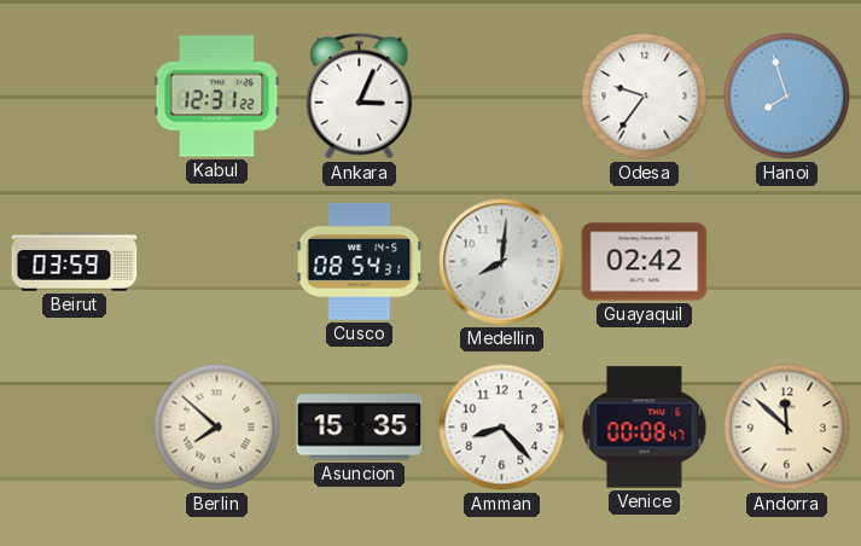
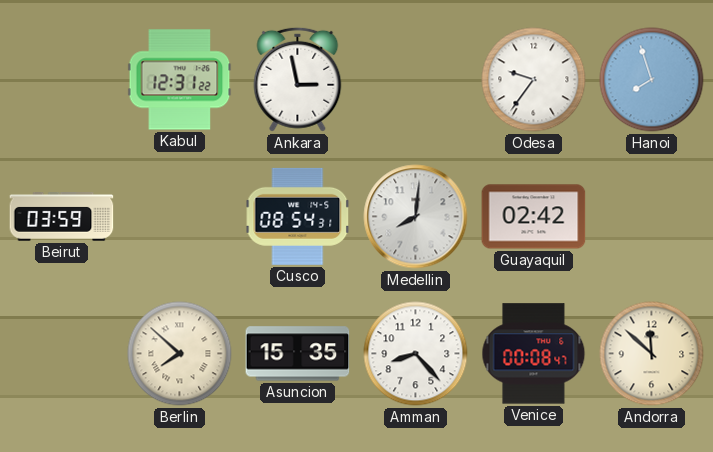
Ankara: 3:04 -> 2:58
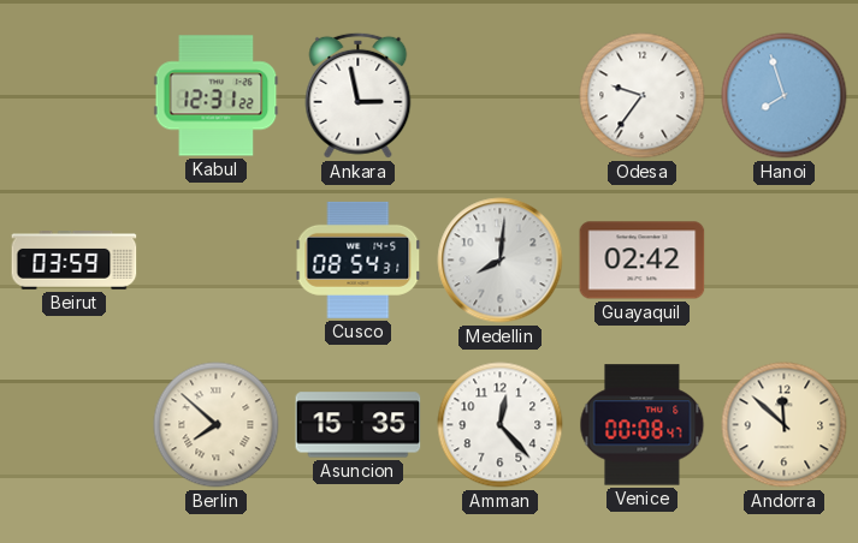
Amman: 8:23 -> 12:23
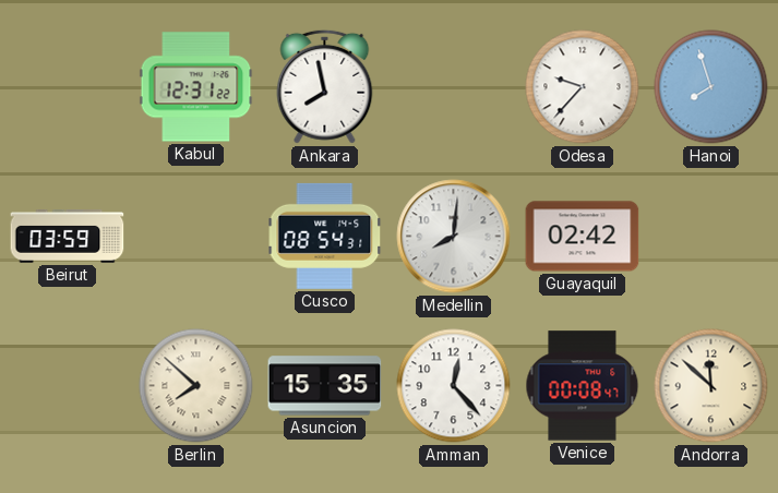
Ankara: 2:58 -> 7:58
Odesa: 9:36 -> 9:37
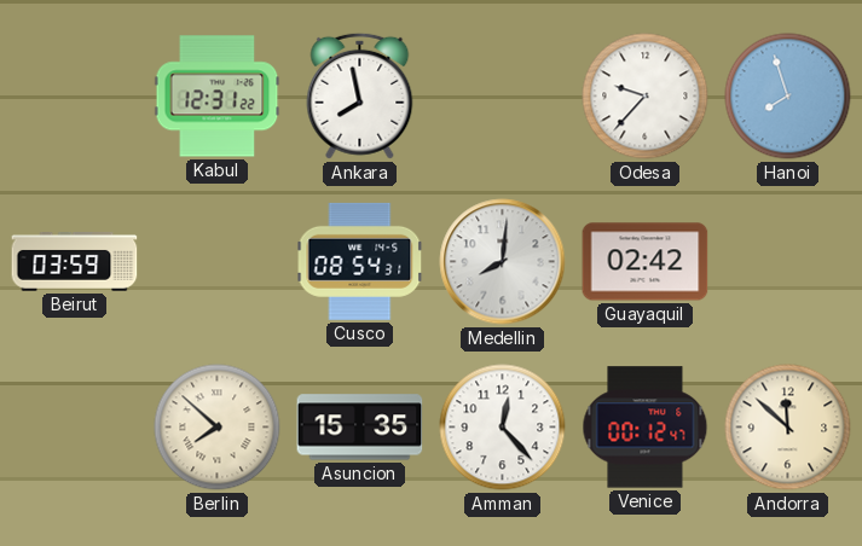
Venice: 00:08 -> 00:12
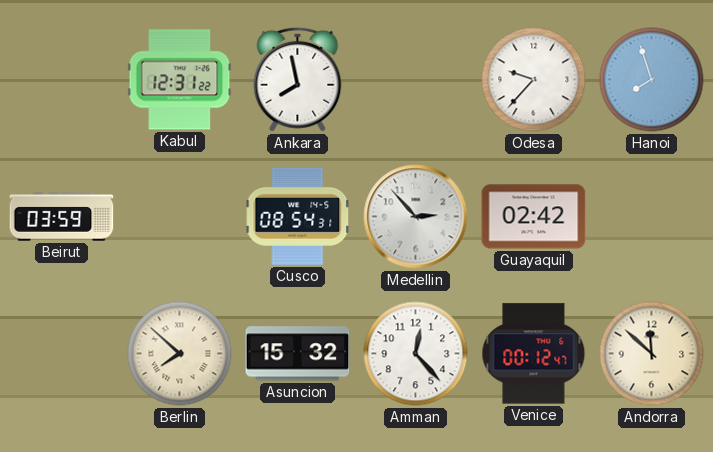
Medellin: 8:01 -> 2:53
Asuncion: 15:35 -> 15:32
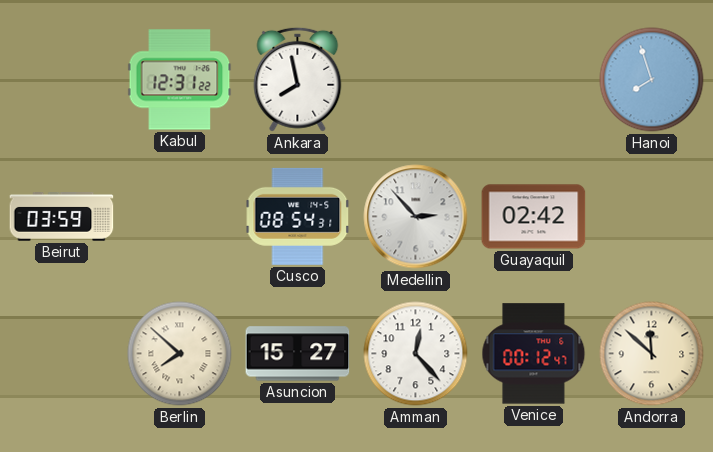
Odesa: 9:37 -> none
Asuncion: 15:32 -> 15:27
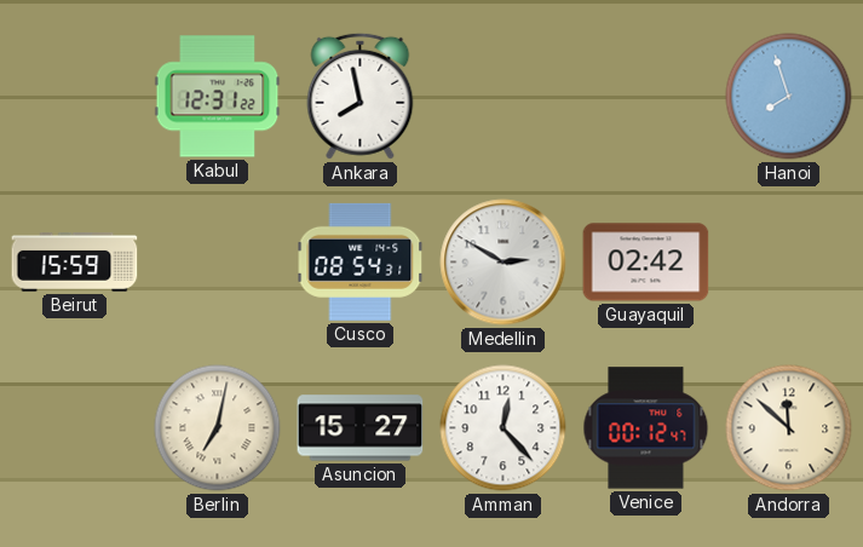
Beirut: 03:59 -> 15:59
Medellin: 2:53 -> 2:50
Berlin: 7:52 -> 7:02
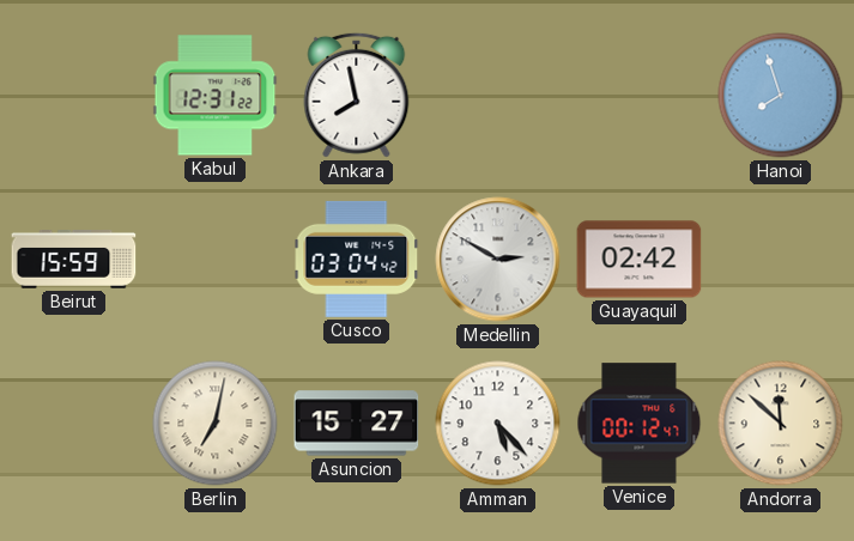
Cusco: 08:54 -> 03:04
Amman: 12:23 -> 5:23
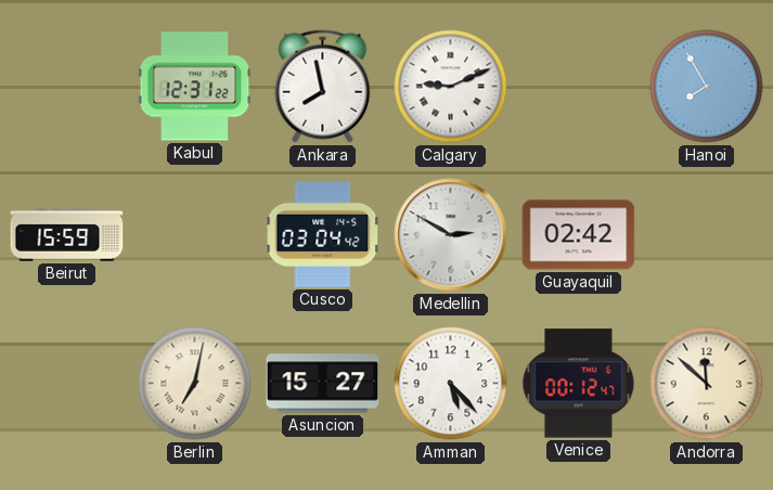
Calgary: none -> 9:11
Hanoi: 7:57 -> 7:55
